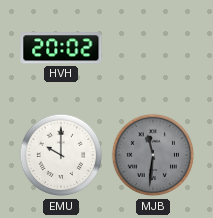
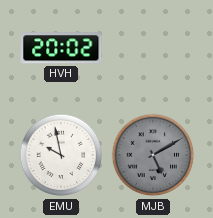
EMU: 10:00 -> 9:58
MJB: 11:31 -> 5:10
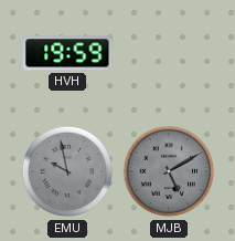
HVH: 20:02 -> 19:59
EMU dial: white -> grey
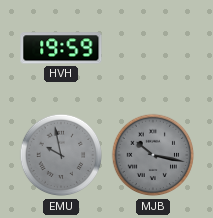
MJB: 5:10 -> 10:17
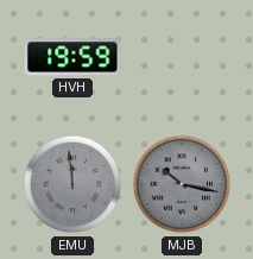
EMU: 9:58 -> 11:59
